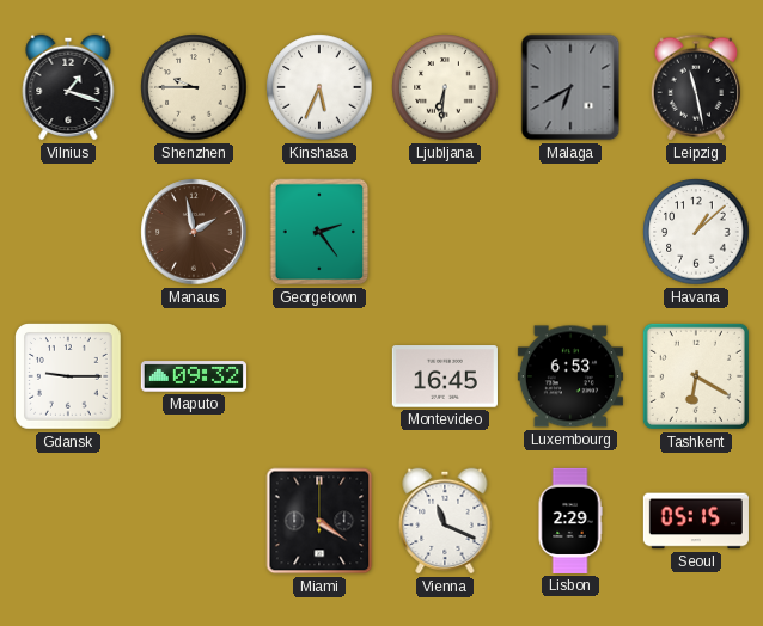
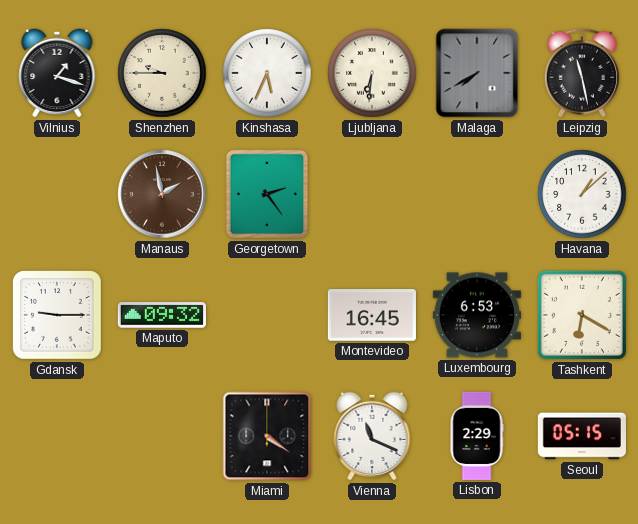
Malaga: 6:40 -> 7:40
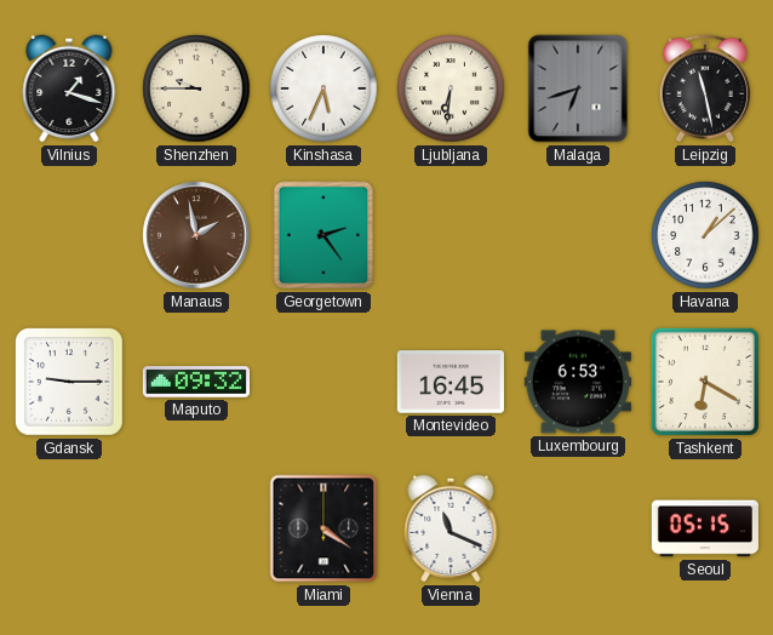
Malaga: 7:40 -> 6:42
Lisbon: 2:29 -> none
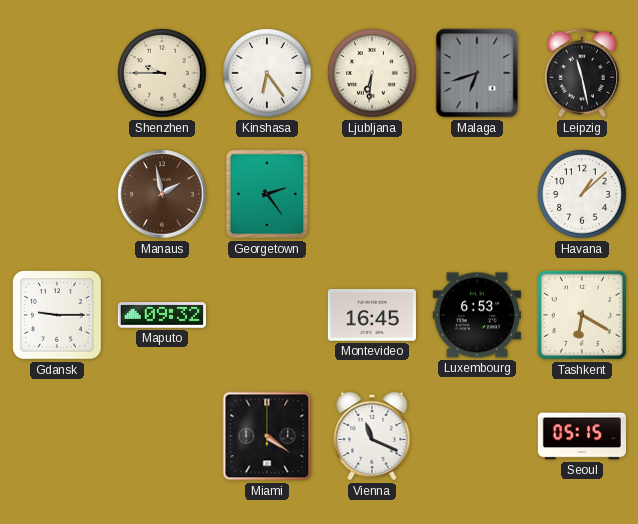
Vilnius: 1:18 -> none
Kinshasa: 5:34 -> 6:24
